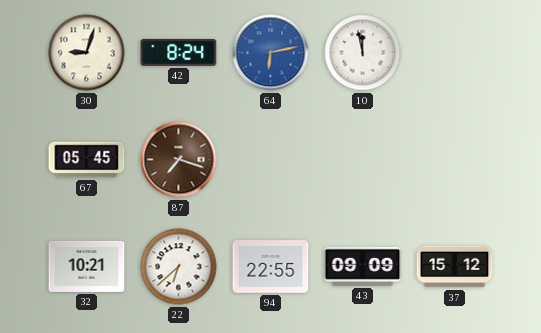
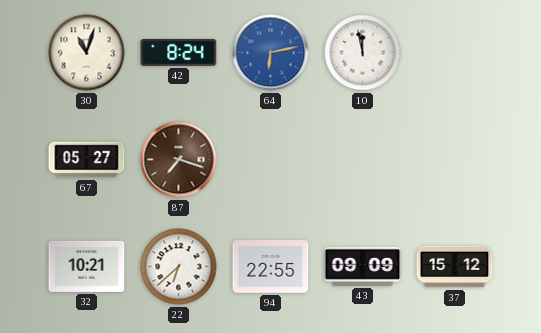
30: 9:03 -> 11:03
67: 05:45 -> 05:27
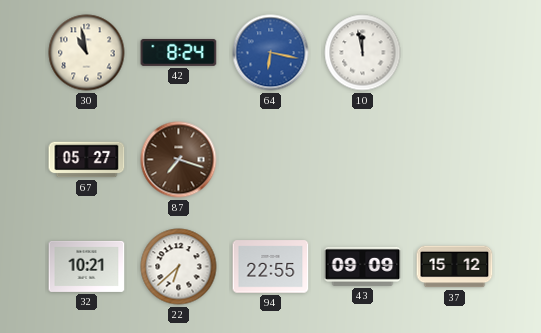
30: 11:03 -> 10:58
64: 6:13 -> 6:17
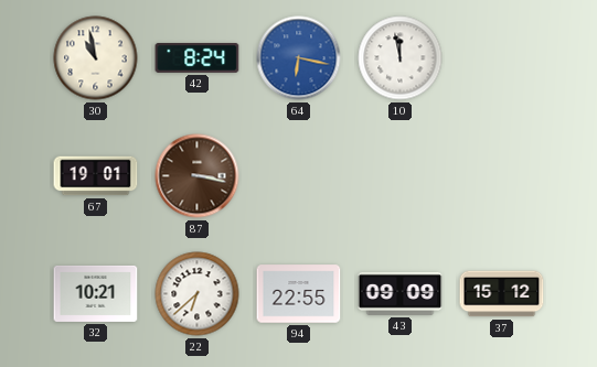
67: 05:27 -> 19:01
87: 7:18 -> 3:17
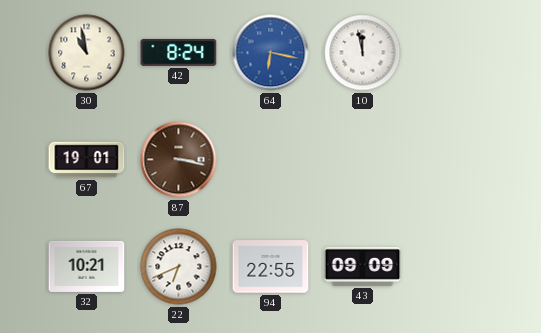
22: 6:38 -> 6:41
37: 15:12 -> none
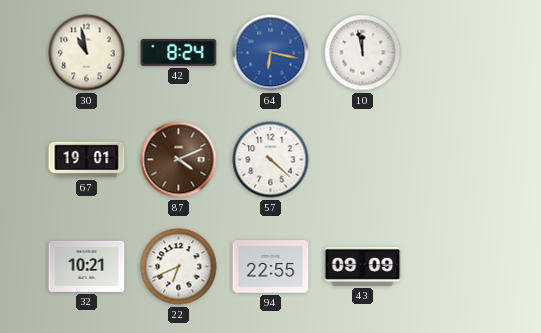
87: 3:17 -> 4:11
57: none -> 4:22
